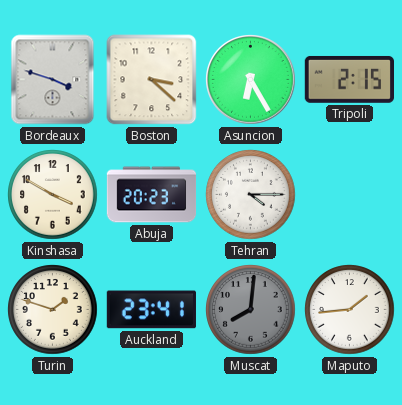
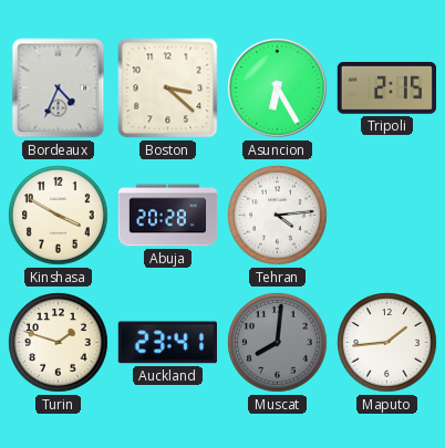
Bordeaux: 3:48 -> 4:34
Abuja: 20:23 -> 20:28
Tehran: 4:15 -> 4:14
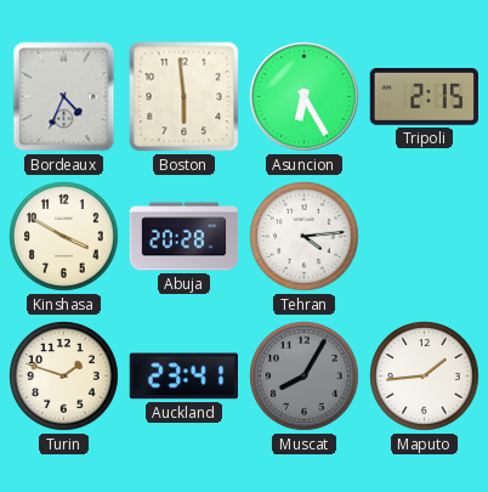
Boston: 3:22 -> 5:59
Muscat: 8:01 -> 8:05
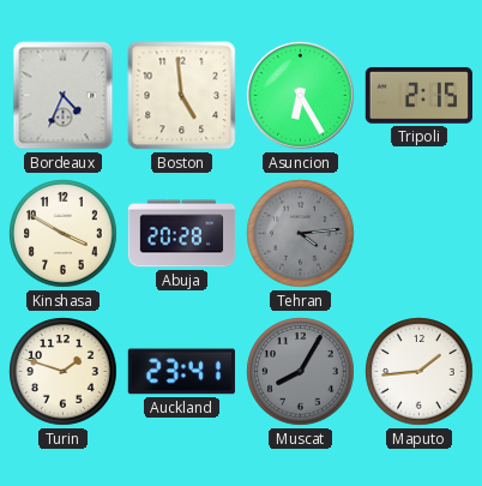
Boston: 5:59 -> 4:59
Tehran dial: white -> grey
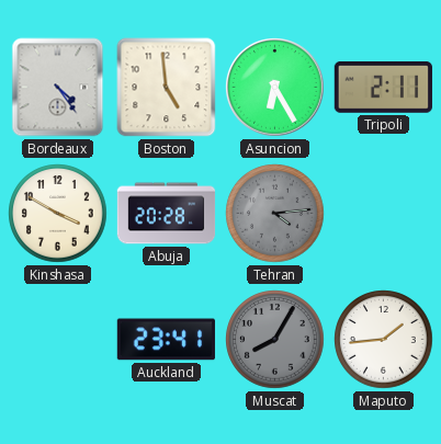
Bordeaux: 4:34 -> 4:24
Tripoli: 2:15 -> 2:11
Turin: 1:48 -> none
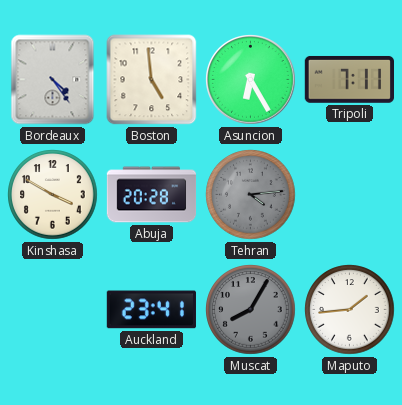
Tripoli: 2:11 -> 7:11
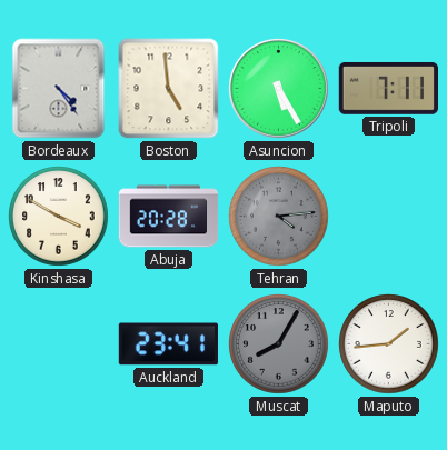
Asuncion: 6:25 -> 5:25
